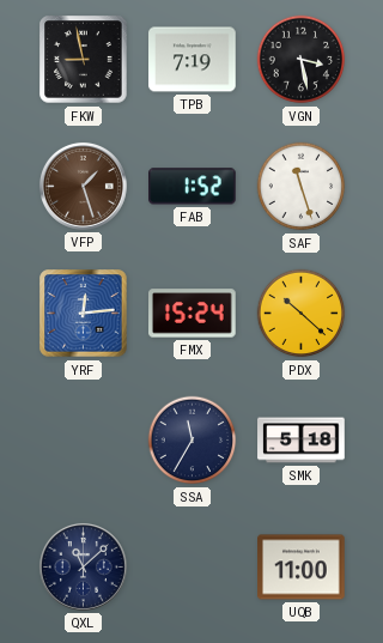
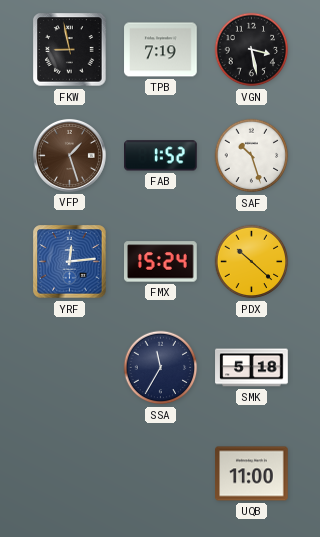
SAF: 11:27 -> 10:27
QXL: 11:08 -> none
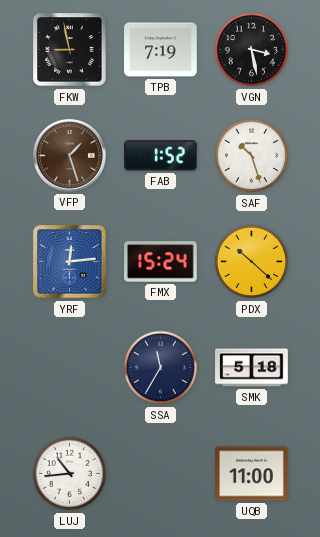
LUJ: none -> 10:44
